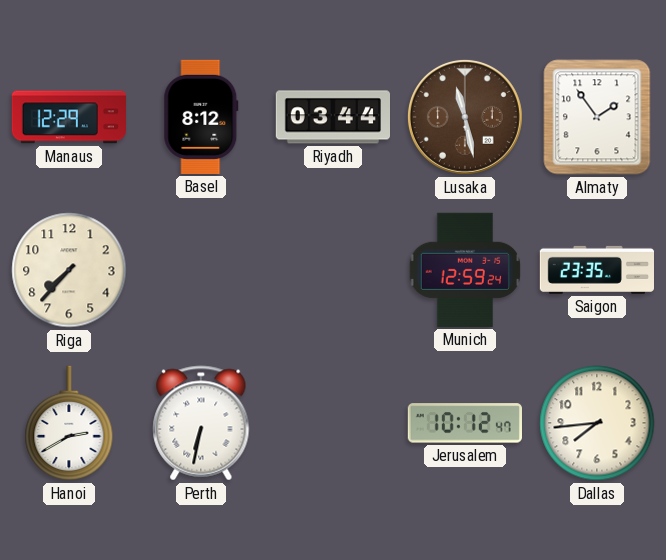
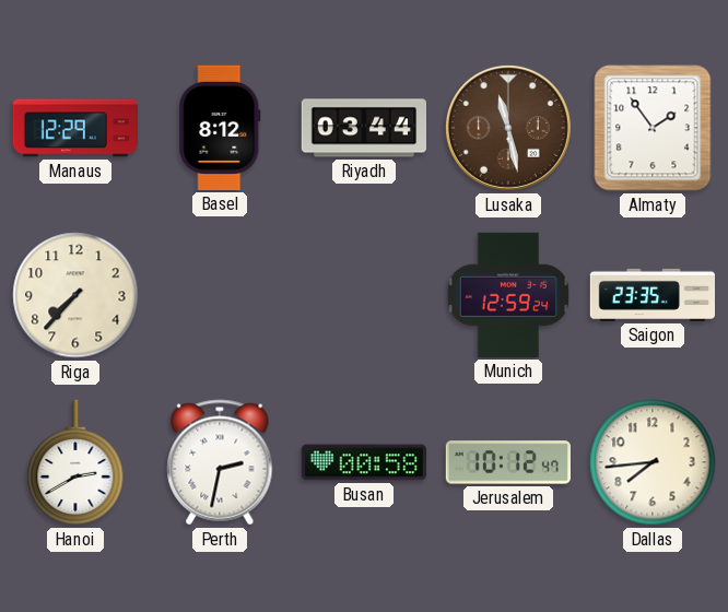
Perth: 6:32 -> 2:32
Busan: none -> 00:58
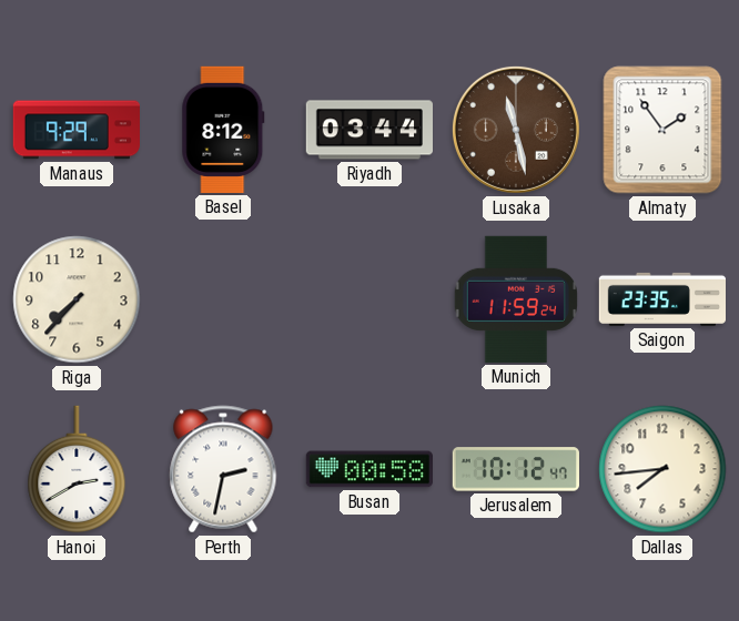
Manaus: 12:29 -> 9:29
Munich: 12:59 -> 11:59
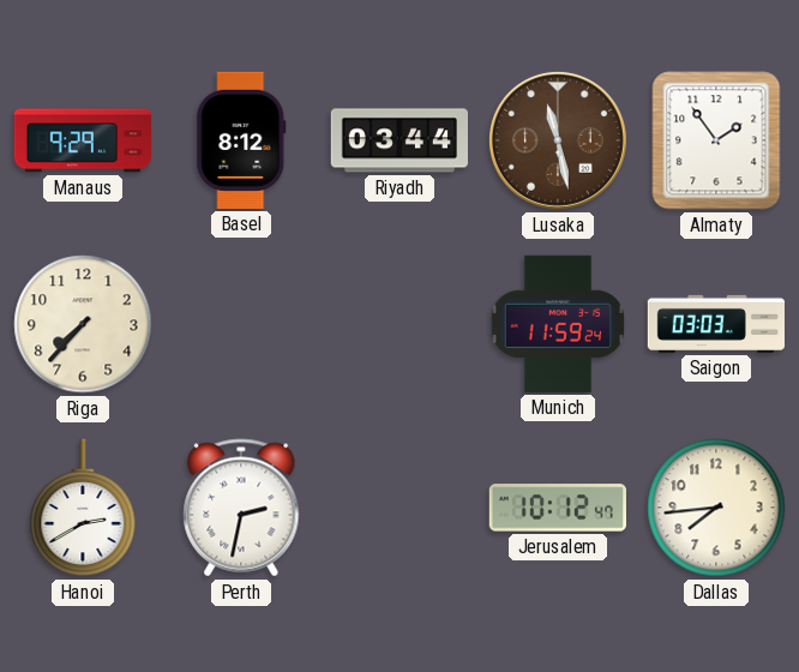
Saigon: 23:35 -> 03:03
Busan: 00:58 -> none
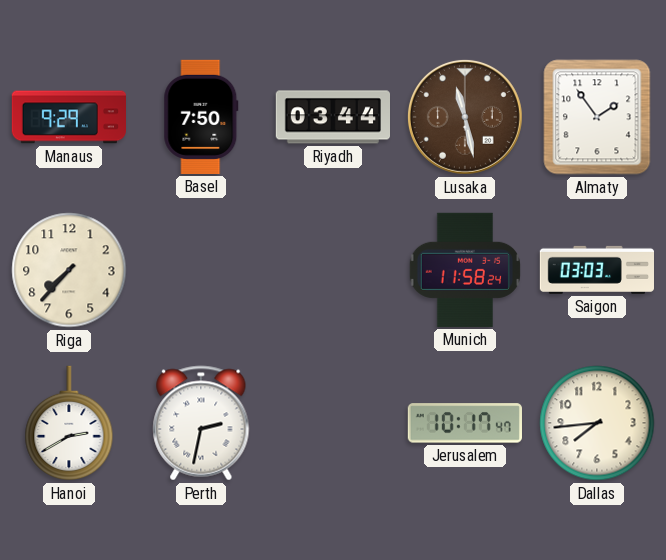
Basel: 8:12 -> 7:50
Munich: 11:59 -> 11:58
Jerusalem: 10:12 -> 10:17
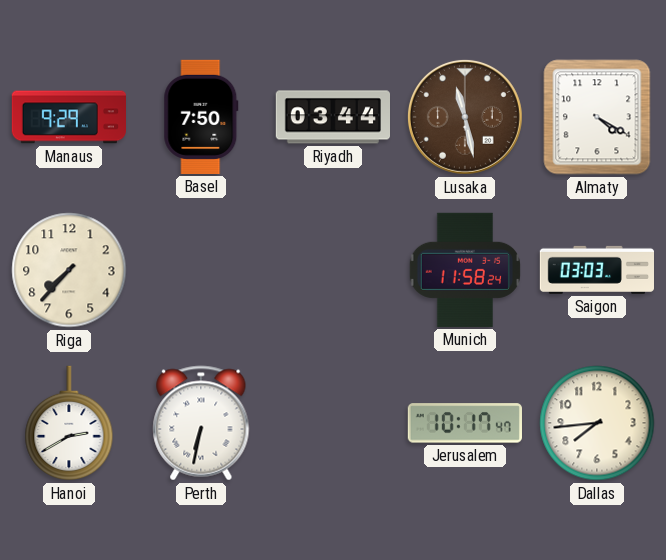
Almaty: 1:54 -> 4:20
Perth: 2:32 -> 6:32
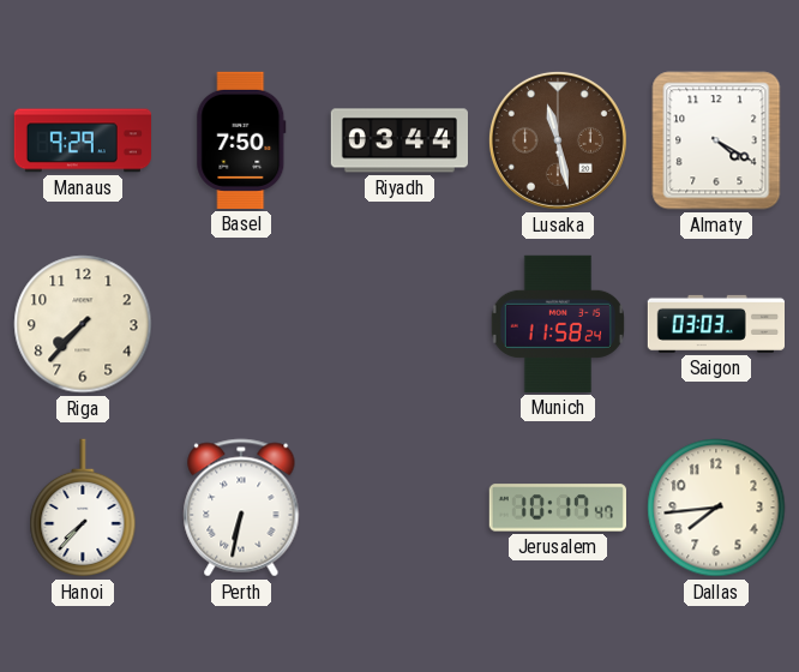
Hanoi: 2:40 -> 7:37
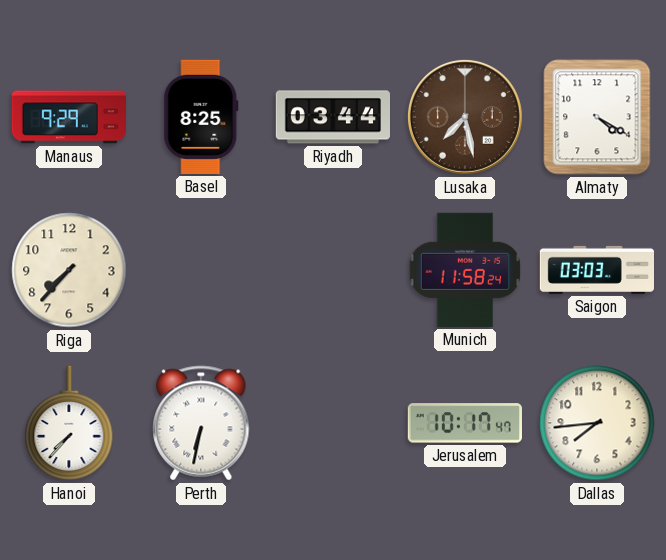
Basel: 7:50 -> 8:25
Lusaka: 11:28 -> 7:28
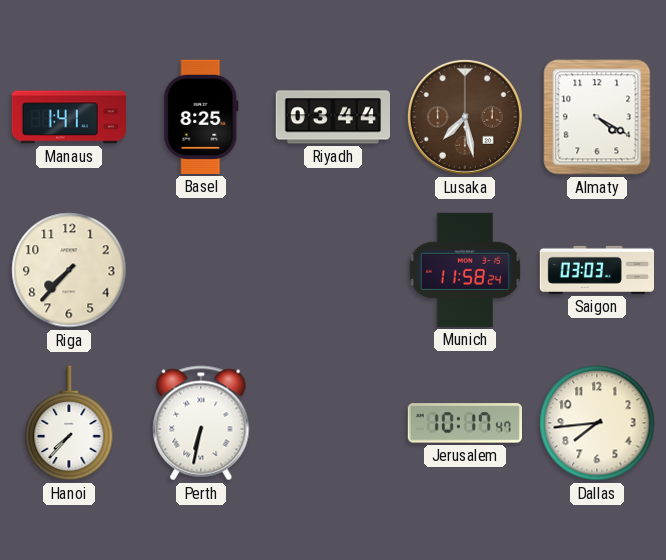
Manaus: 9:29 -> 1:41
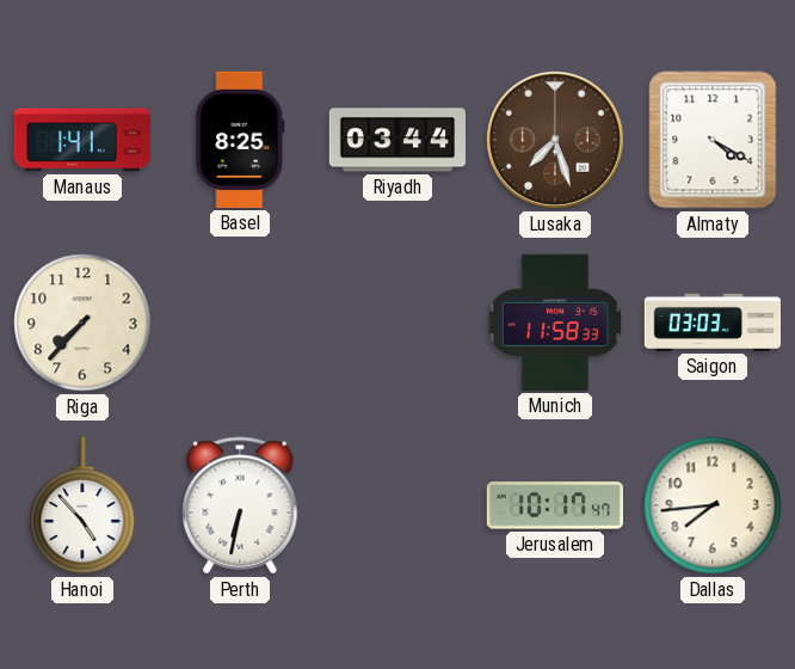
Lusaka: 7:28 -> 7:27
Munich: 11:58:24 -> 11:58:33
Hanoi: 7:37 -> 4:53
